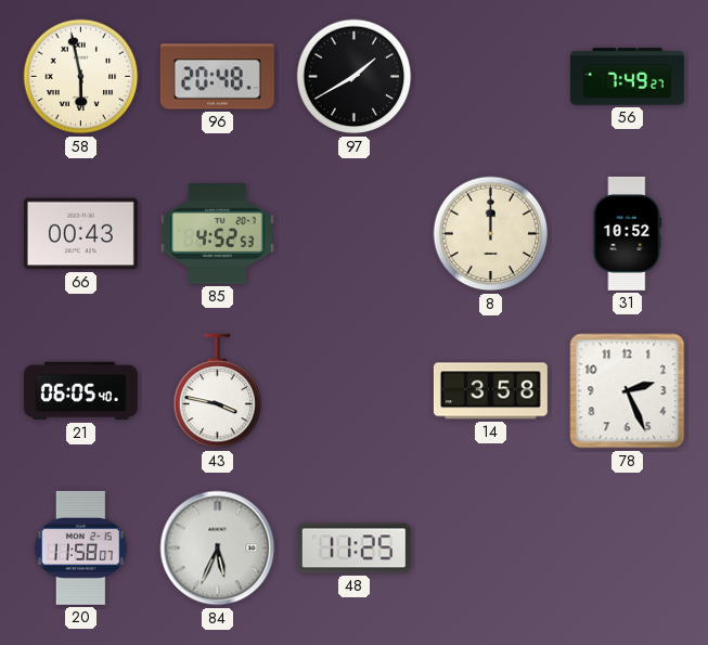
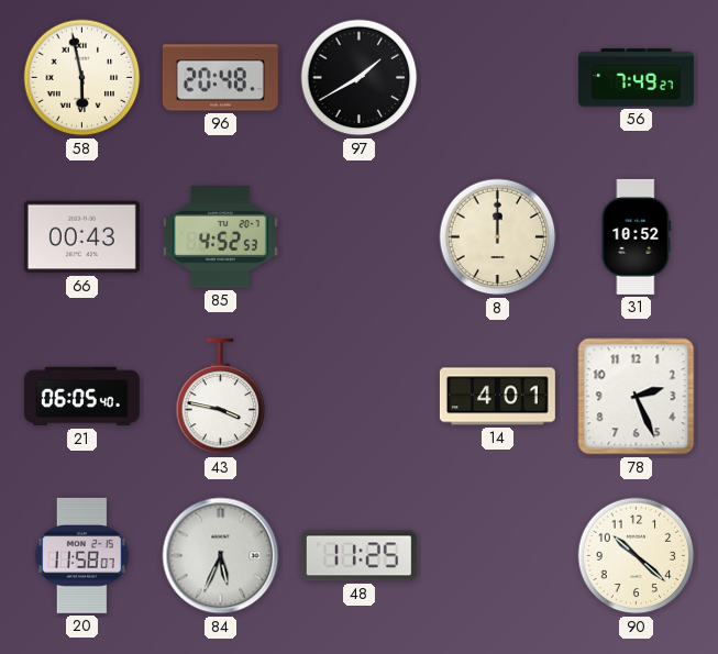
14: 3:58 -> 4:01
90: none -> 10:22
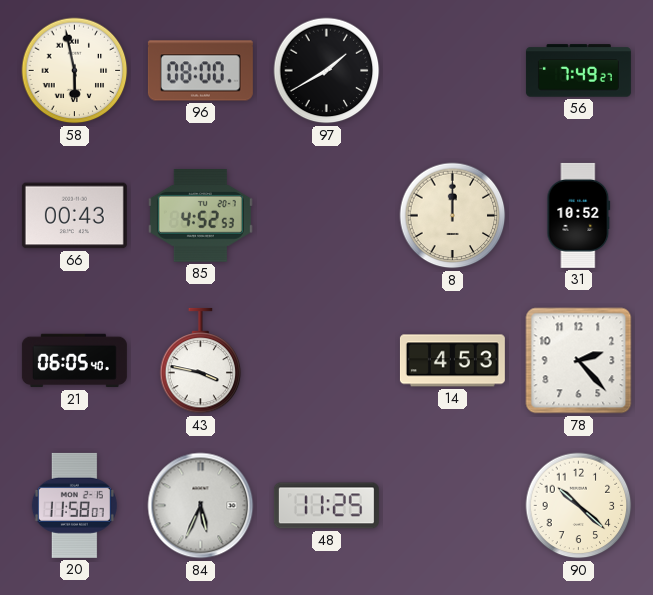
96: 20:48 -> 08:00
14: 4:01 -> 4:53
78: 2:26 -> 2:23
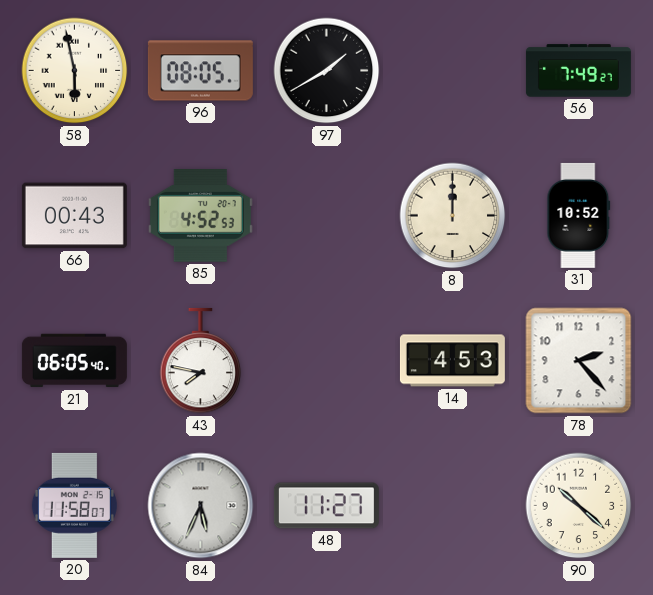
96: 08:00 -> 08:05
43: 3:47 -> 7:47
48: 11:25 -> 11:27
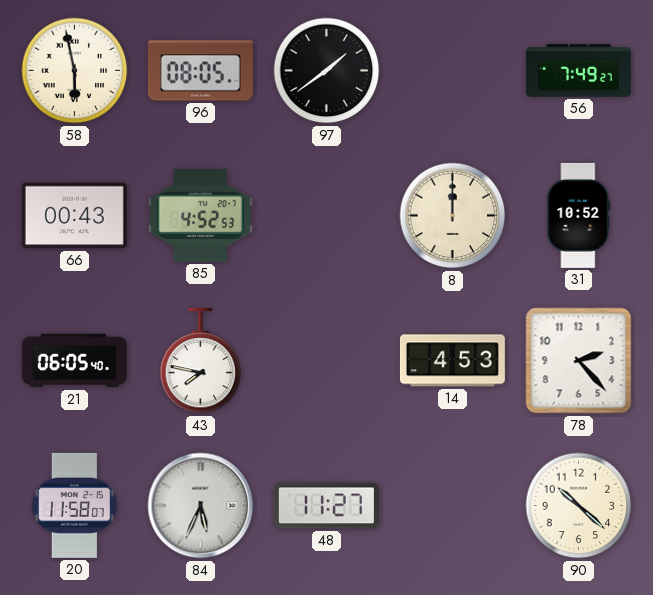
97: 1:40 -> 1:39
